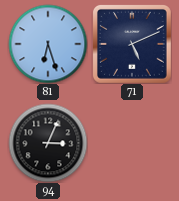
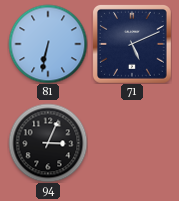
81: 6:27 -> 6:32
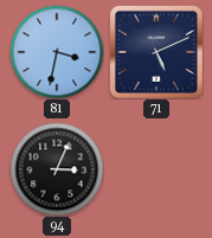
81: 6:32 -> 3:32
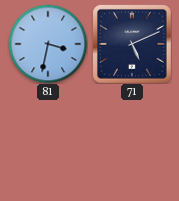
94: 3:04 -> none
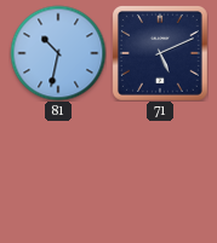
81: 3:32 -> 10:32
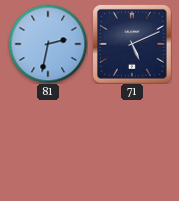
81: 10:32 -> 2:32
